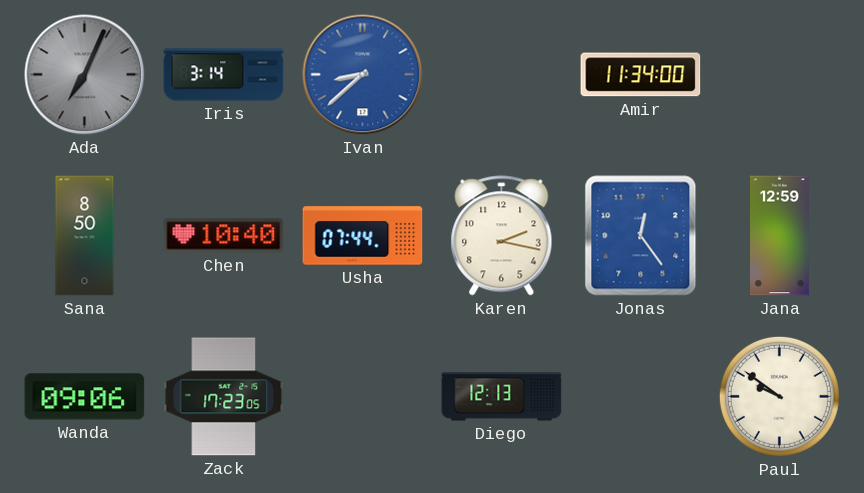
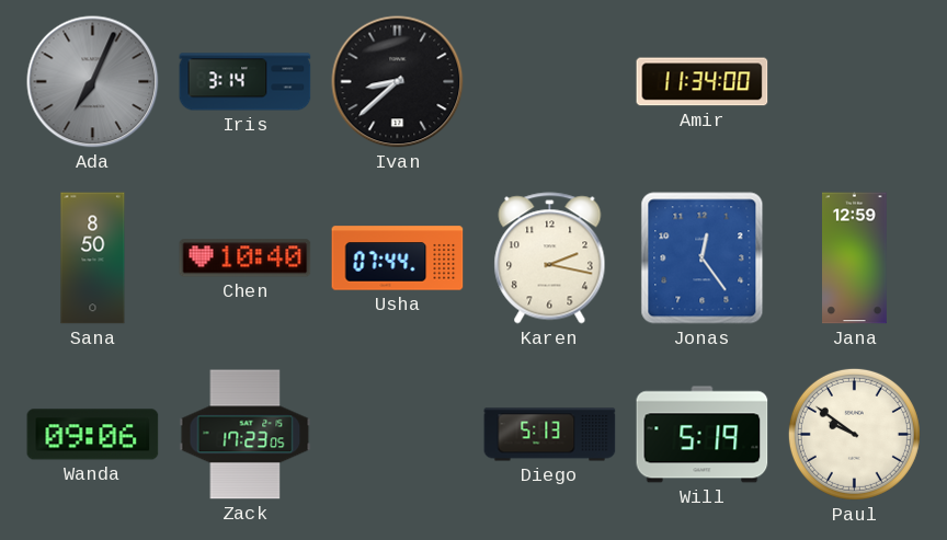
Ivan dial: blue -> black
Diego: 12:13 -> 5:13
Will: none -> 5:19
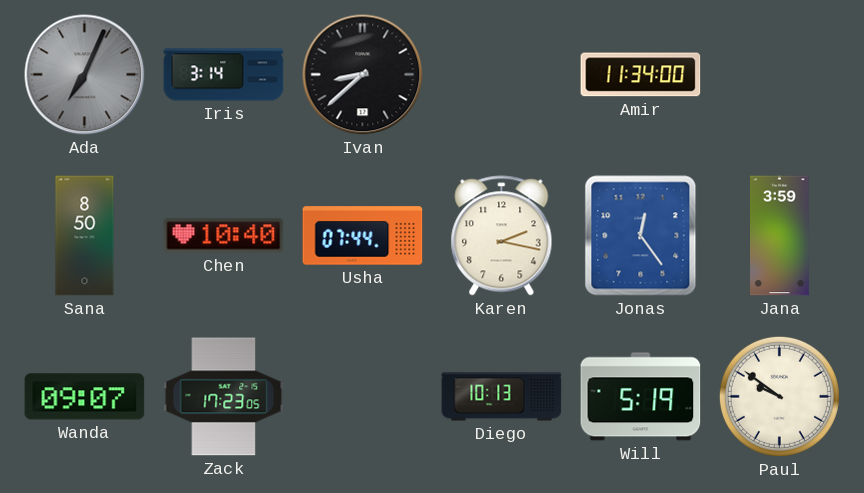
Jana: 12:59 -> 3:59
Wanda: 09:06 -> 09:07
Diego: 5:13 -> 10:13
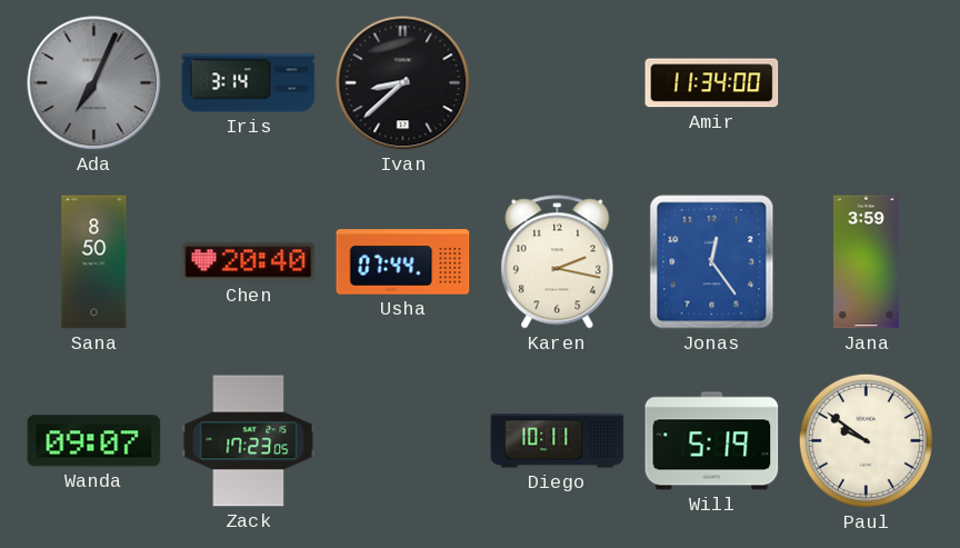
Chen: 10:40 -> 20:40
Diego: 10:13 -> 10:11
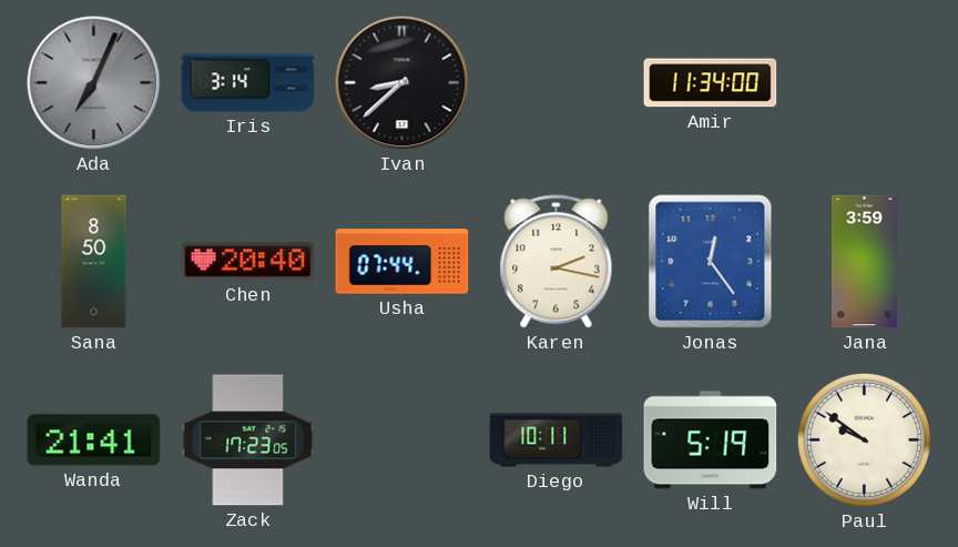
Wanda: 09:07 -> 21:41
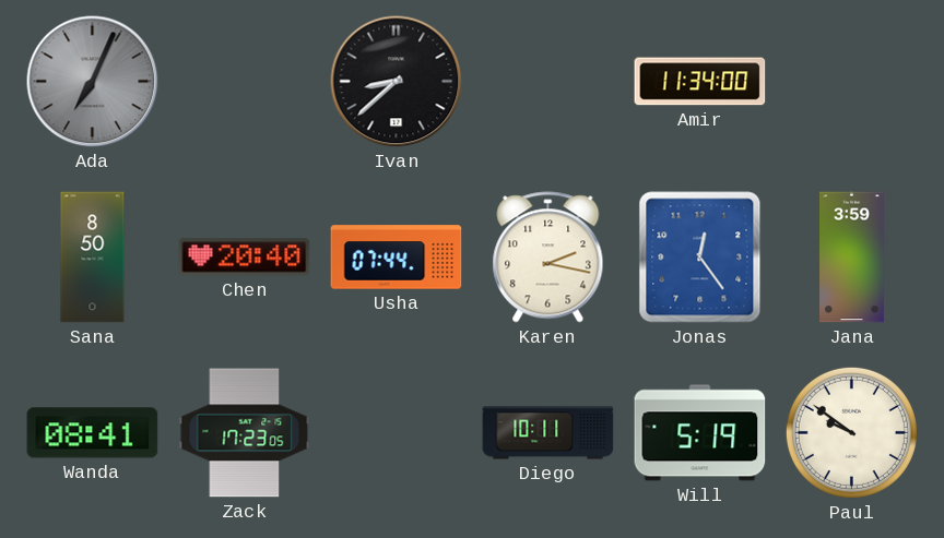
Iris: 3:14 -> none
Wanda: 21:41 -> 08:41
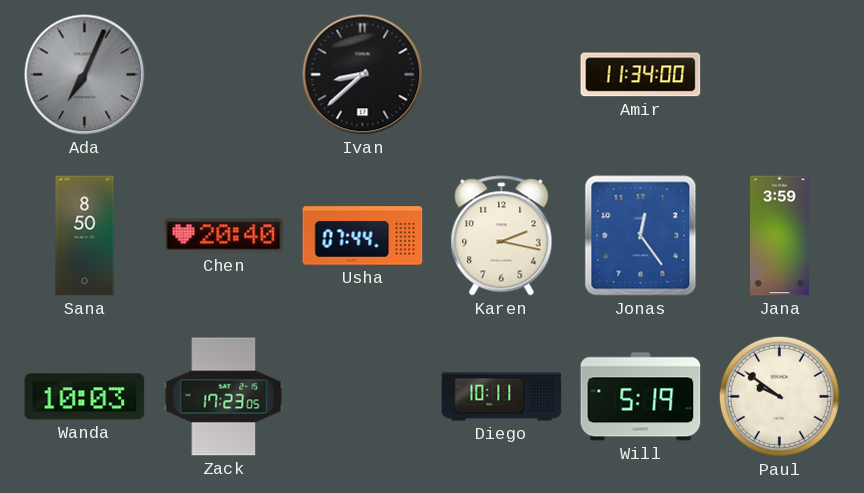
Wanda: 08:41 -> 10:03
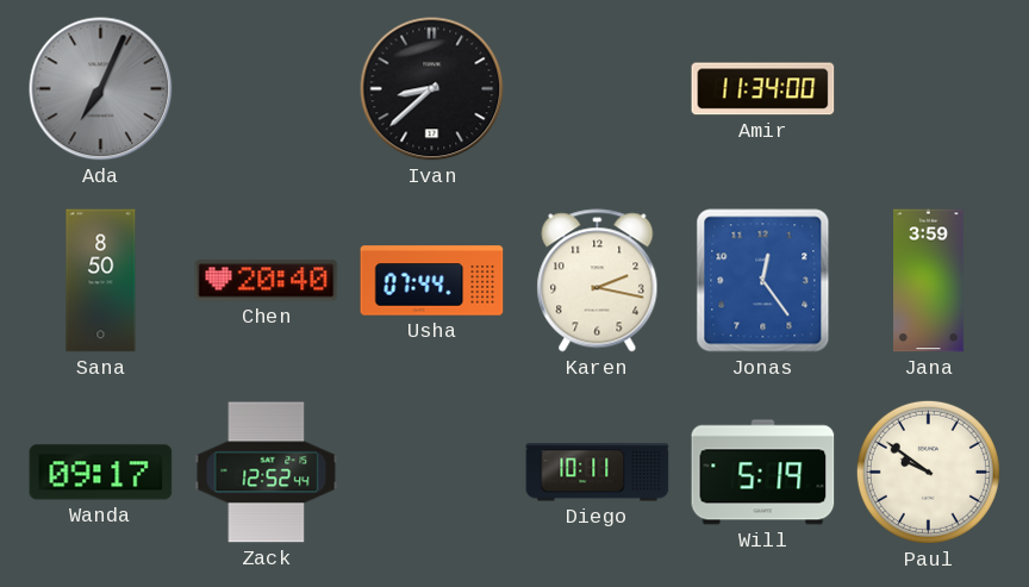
Wanda: 10:03 -> 09:17
Zack: 17:23 -> 12:52
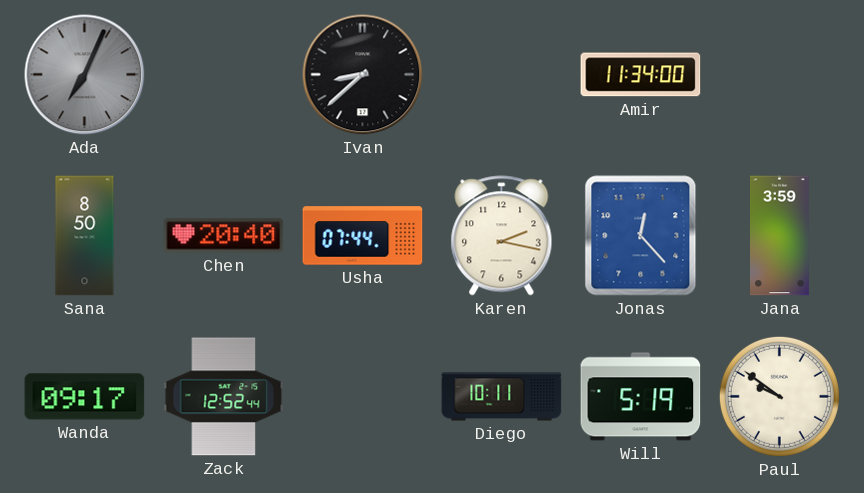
Jonas: 12:24 -> 12:23
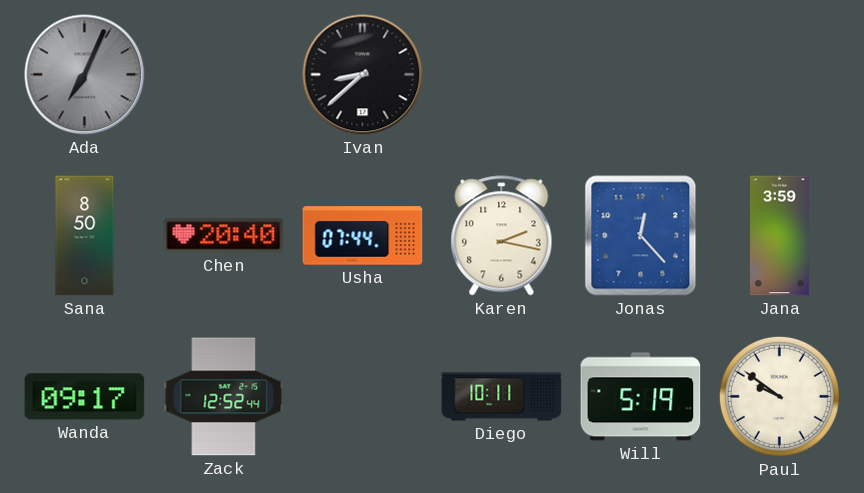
Amir: 11:34 -> none
